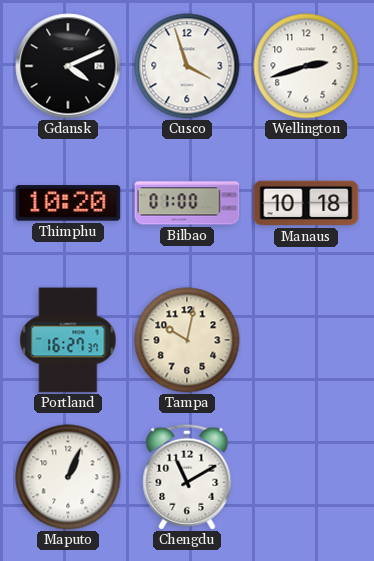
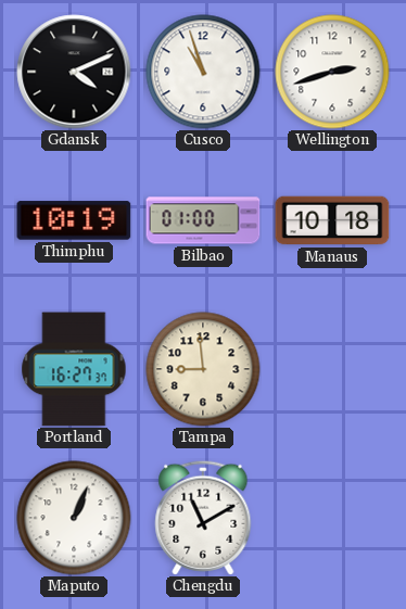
Cusco: 3:57 -> 10:57
Thimphu: 10:20 -> 10:19
Tampa: 10:02 -> 8:59
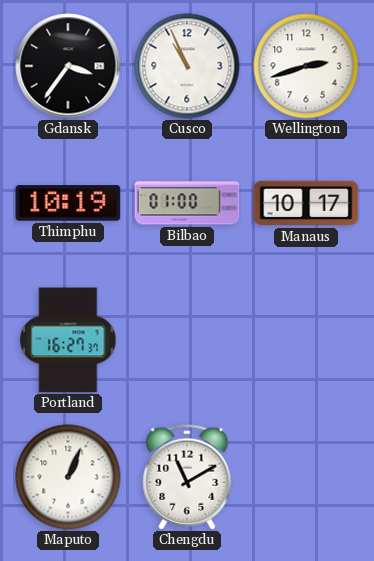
Gdansk: 4:11 -> 3:36
Cusco: 10:57 -> 10:56
Manaus: 10:18 -> 10:17
Tampa: 8:59 -> none
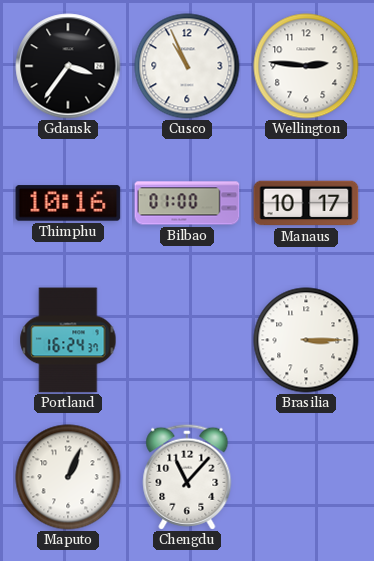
Wellington: 2:42 -> 2:46
Thimphu: 10:19 -> 10:16
Portland: 16:27 -> 16:24
Brasilia: none -> 3:15
Chengdu: 11:10 -> 11:07
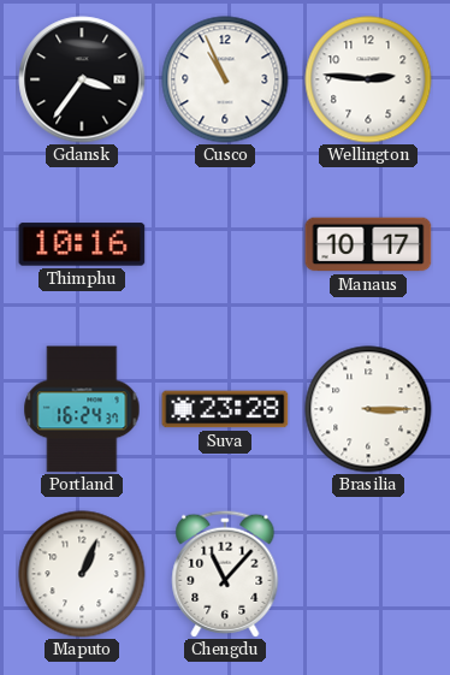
Bilbao: 01:00 -> none
Suva: none -> 23:28
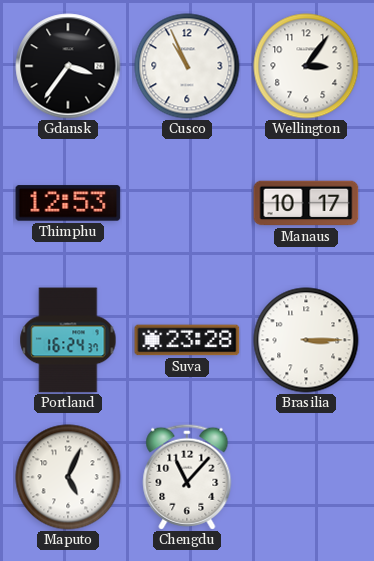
Wellington: 2:46 -> 3:06
Thimphu: 10:16 -> 12:53
Maputo: 1:04 -> 5:04
